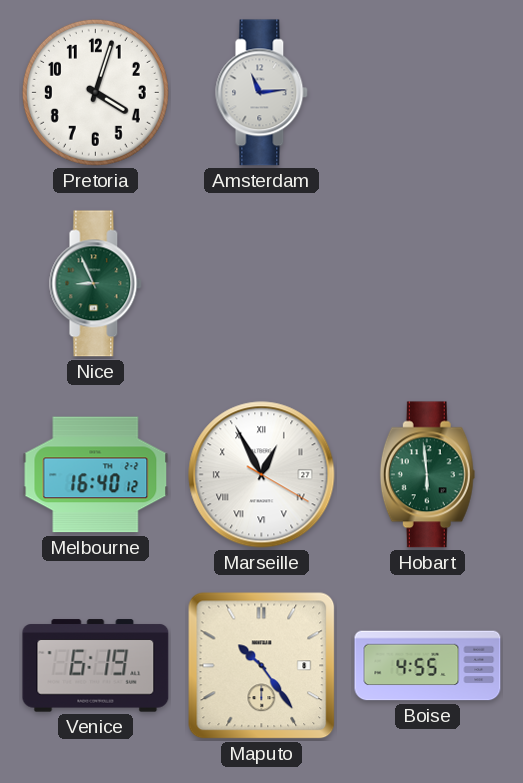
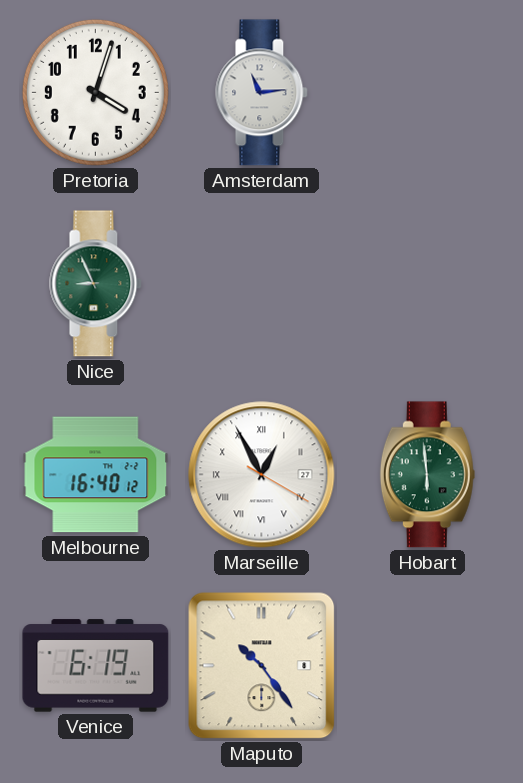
Boise: 4:55 -> none
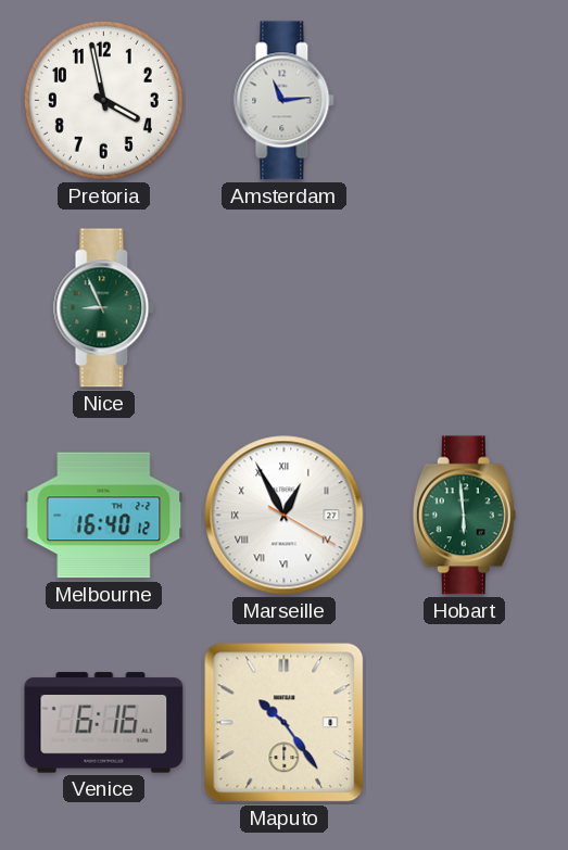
Pretoria: 4:03 -> 3:58
Venice: 6:19 -> 6:16
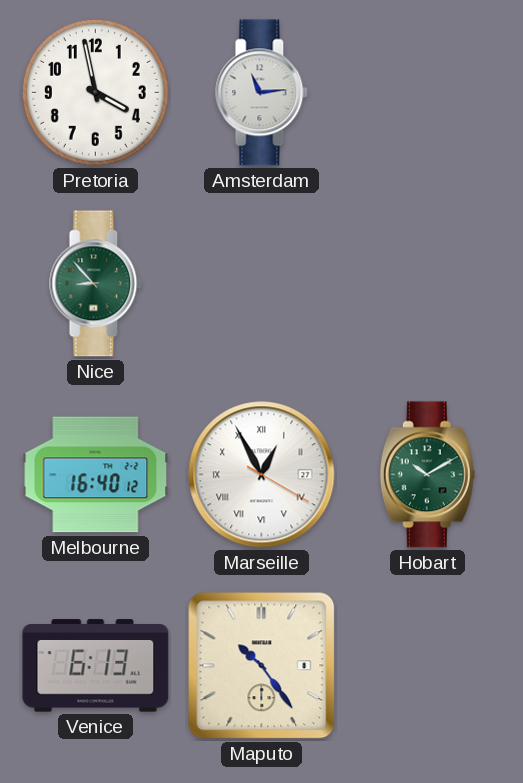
Nice: 8:56 -> 8:53
Hobart: 5:59 -> 10:10
Venice: 6:16 -> 6:13
